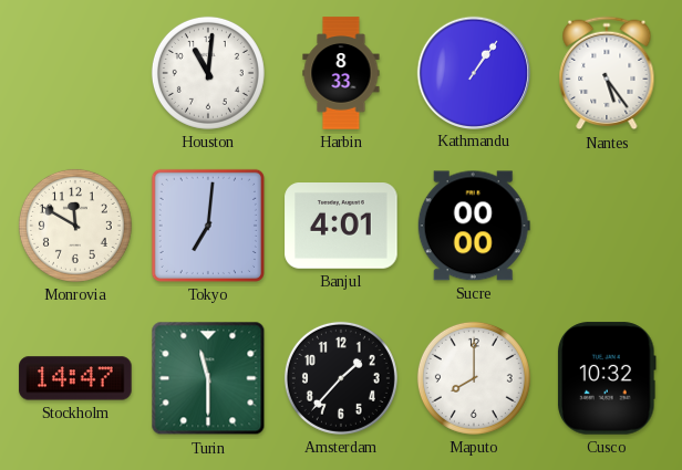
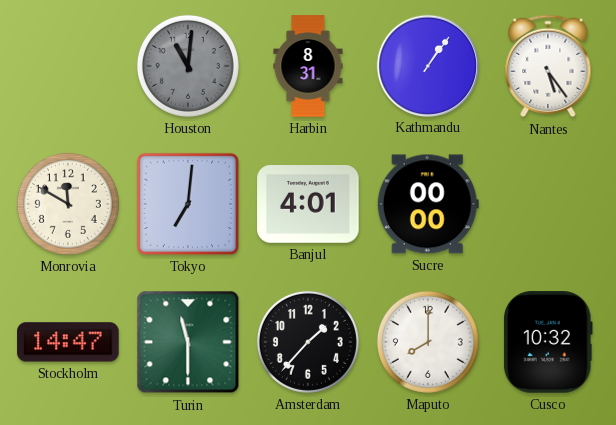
Houston dial: white -> grey
Harbin: 8:33 -> 8:31
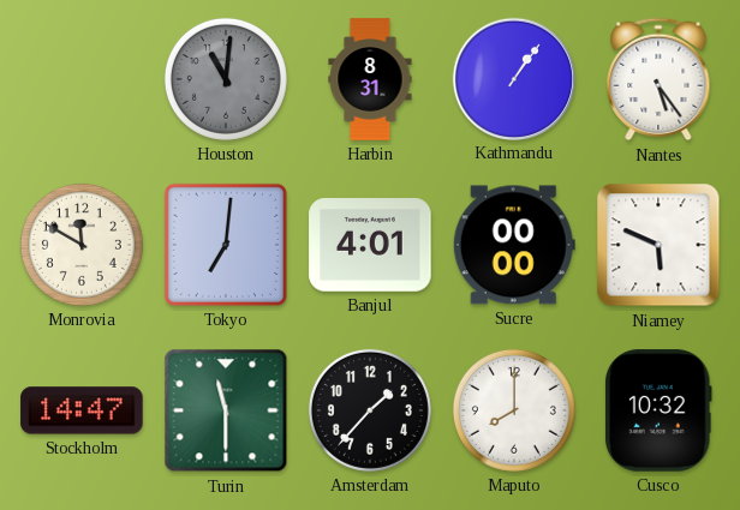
Niamey: none -> 5:49
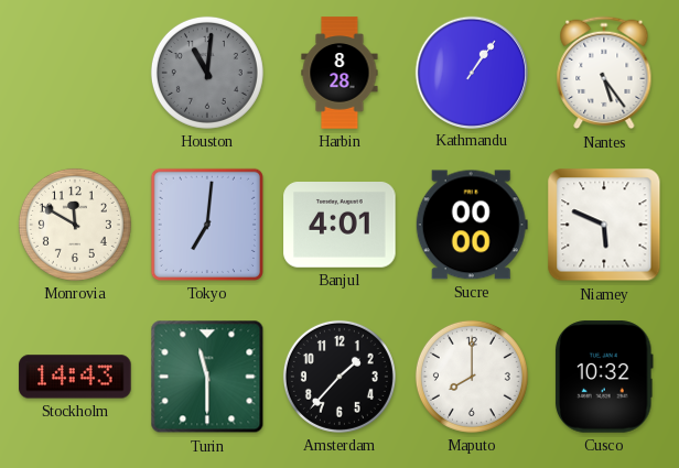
Harbin: 8:31 -> 8:28
Stockholm: 14:47 -> 14:43
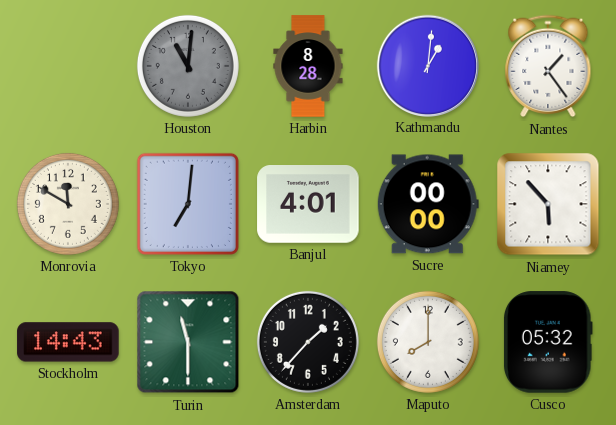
Kathmandu: 1:06 -> 1:01
Nantes: 5:24 -> 1:24
Niamey: 5:49 -> 5:53
Cusco: 10:32 -> 05:32
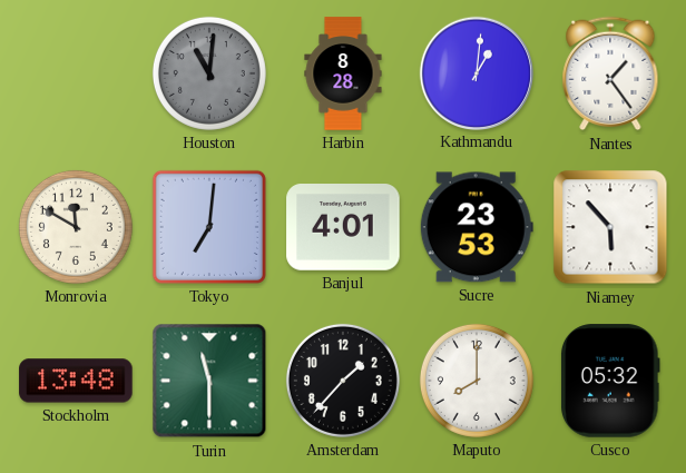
Sucre: 00:00 -> 23:53
Stockholm: 14:43 -> 13:48
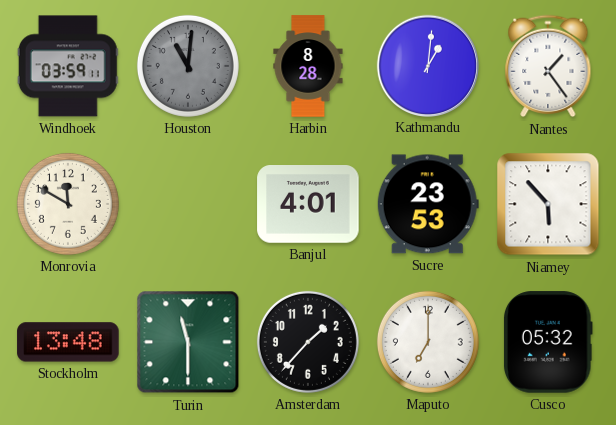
Windhoek: none -> 03:59
Tokyo: 7:01 -> none
Maputo: 8:00 -> 7:00
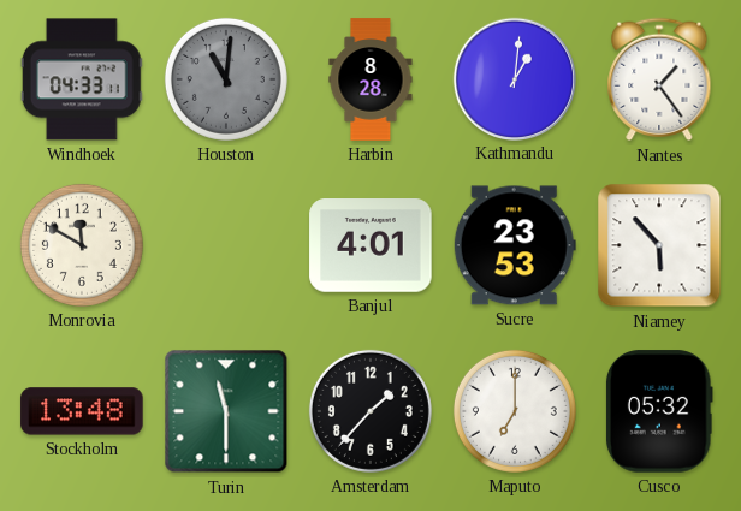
Windhoek: 03:59 -> 04:33
